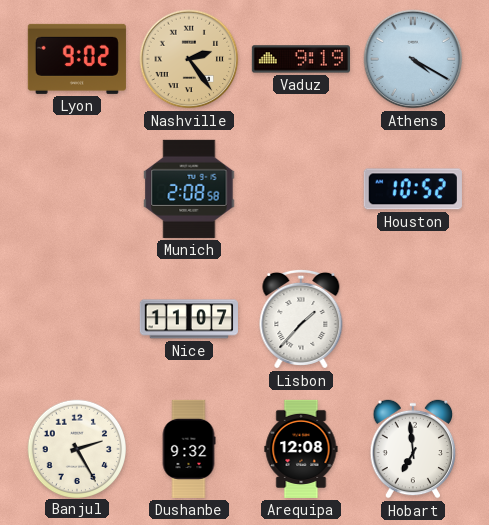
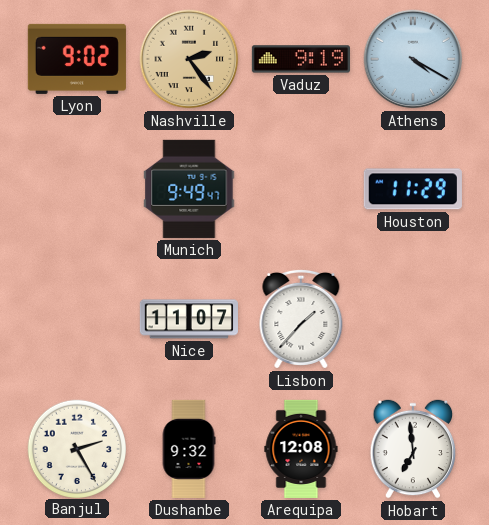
Munich: 2:08 -> 9:49
Houston: 10:52 -> 11:29
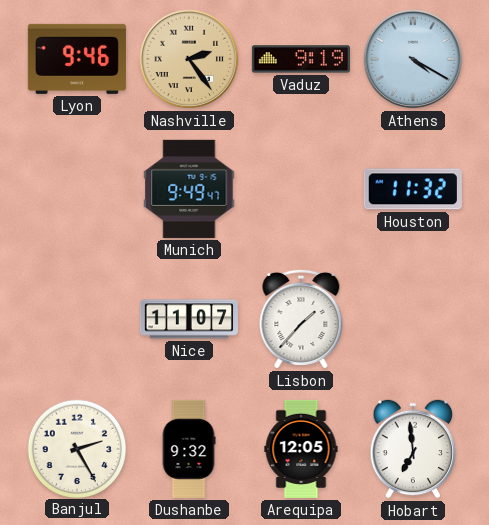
Lyon: 9:02 -> 9:46
Houston: 11:29 -> 11:32
Arequipa: 12:08 -> 12:05
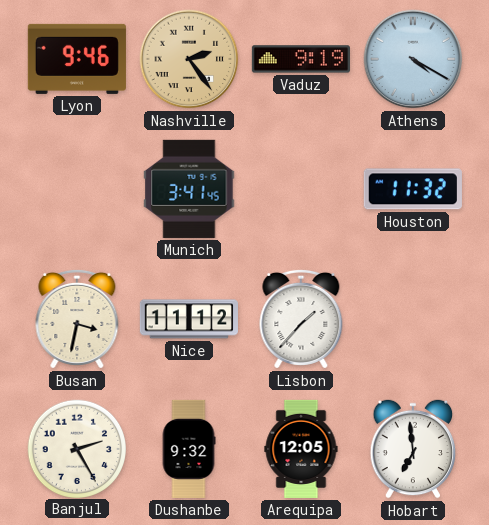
Munich: 9:49 -> 3:41
Busan: none -> 3:32
Nice: 11:07 -> 11:12
